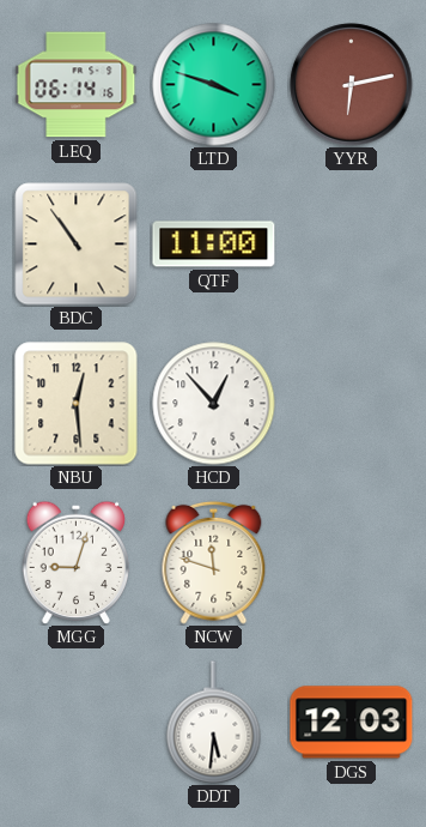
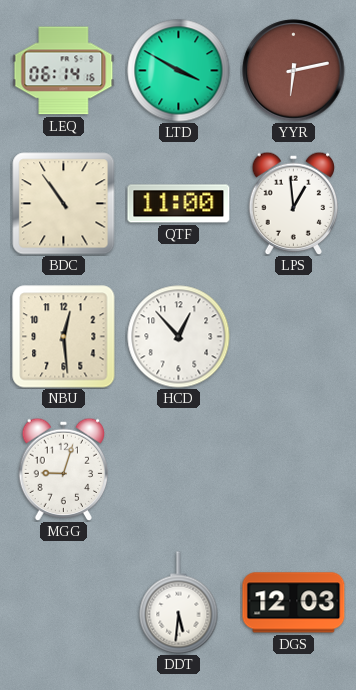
LTD: 3:48 -> 3:50
LPS: none -> 12:59
NCW: 11:48 -> none
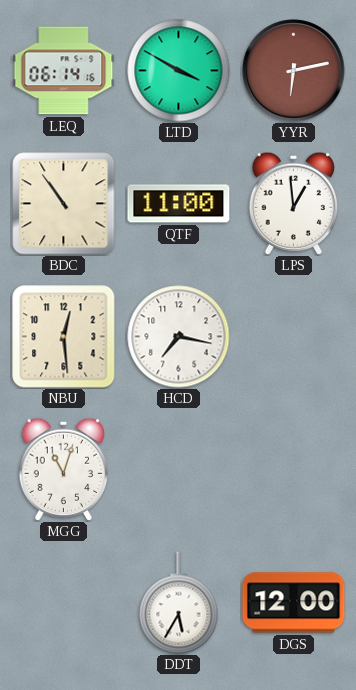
HCD: 12:53 -> 7:17
MGG: 9:03 -> 11:03
DDT: 5:31 -> 5:35
DGS: 12:03 -> 12:00
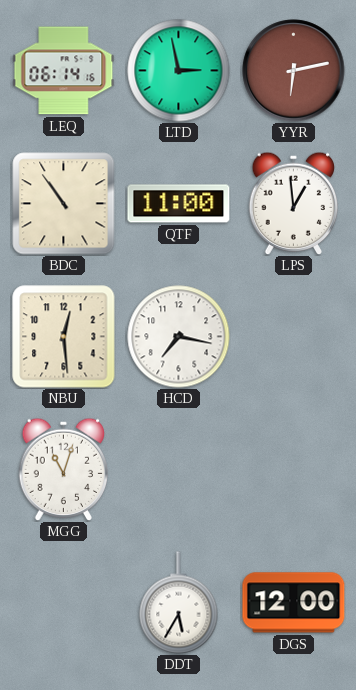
LTD: 3:50 -> 2:58
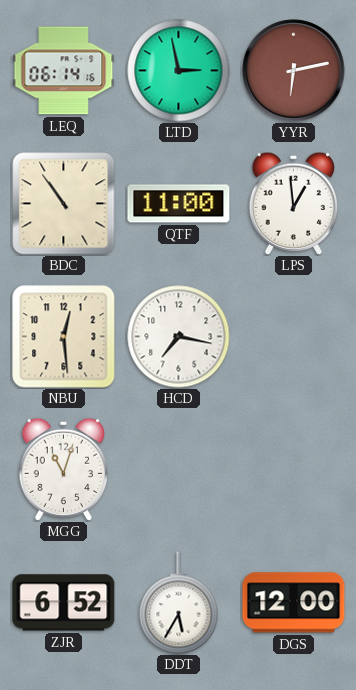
ZJR: none -> 6:52
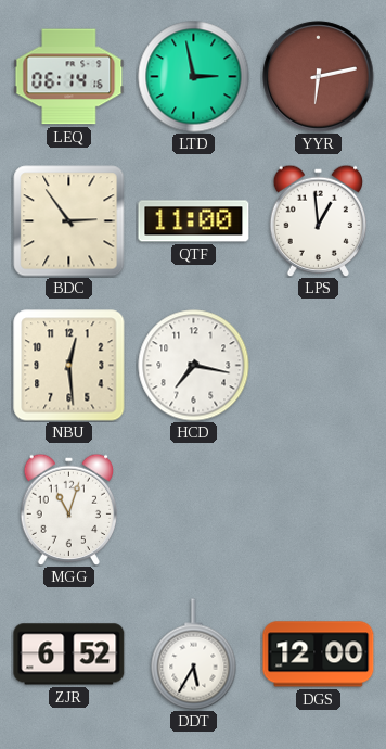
BDC: 10:54 -> 2:54
